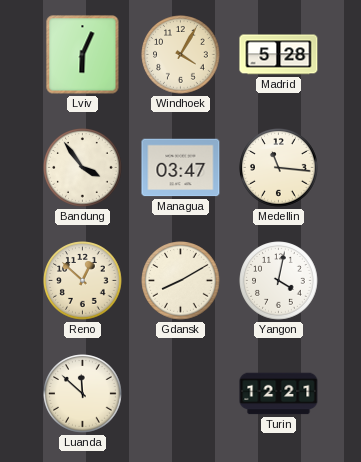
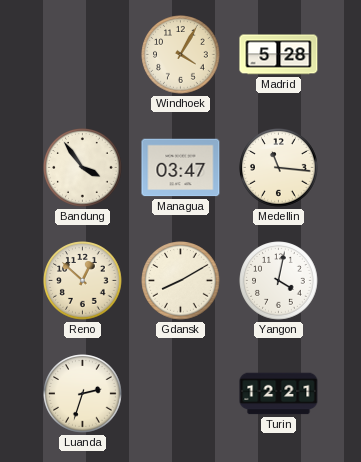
Lviv: 6:04 -> none
Luanda: 11:52 -> 2:33
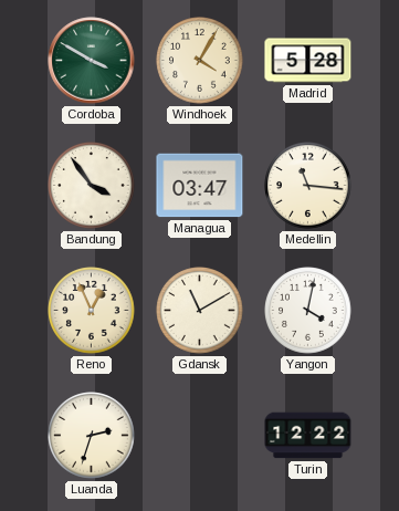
Cordoba: none -> 3:50
Reno: 12:52 -> 12:56
Gdansk: 8:10 -> 11:10
Turin: 12:21 -> 12:22
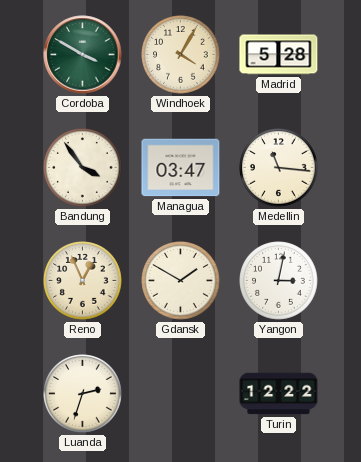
Gdansk: 11:10 -> 1:50
Yangon: 4:02 -> 3:02
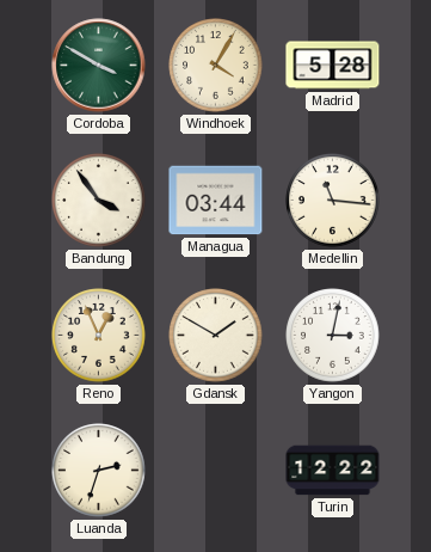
Managua: 03:47 -> 03:44
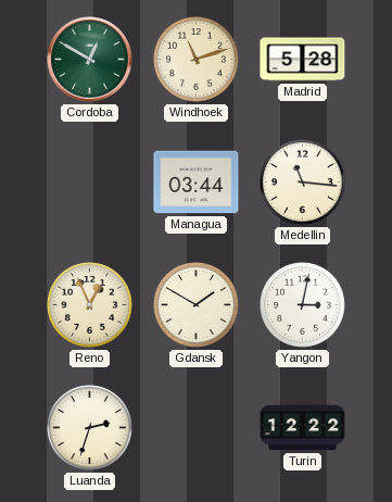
Cordoba: 3:50 -> 12:50
Windhoek: 4:05 -> 11:12
Bandung: 3:54 -> none
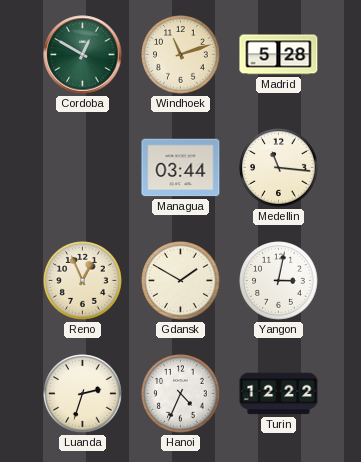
Hanoi: none -> 4:34
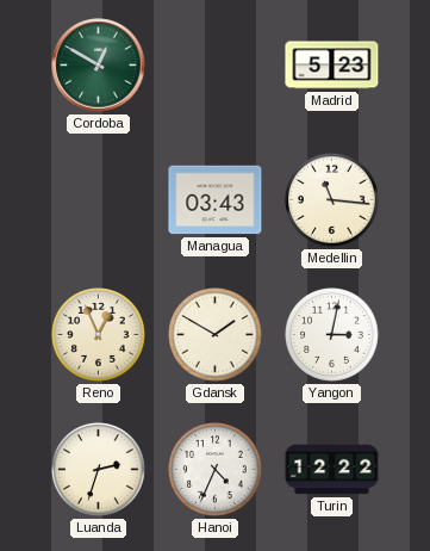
Windhoek: 11:12 -> none
Madrid: 5:28 -> 5:23
Managua: 03:44 -> 03:43
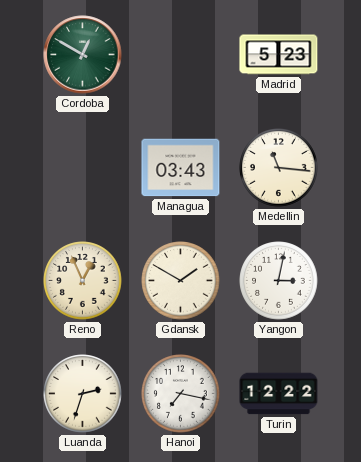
Hanoi: 4:34 -> 7:17
